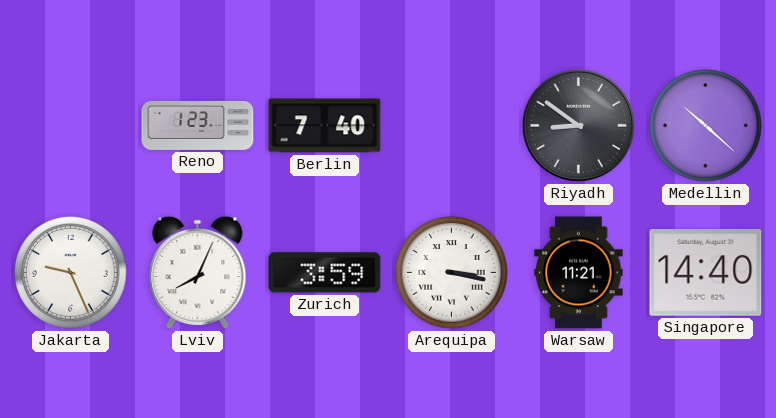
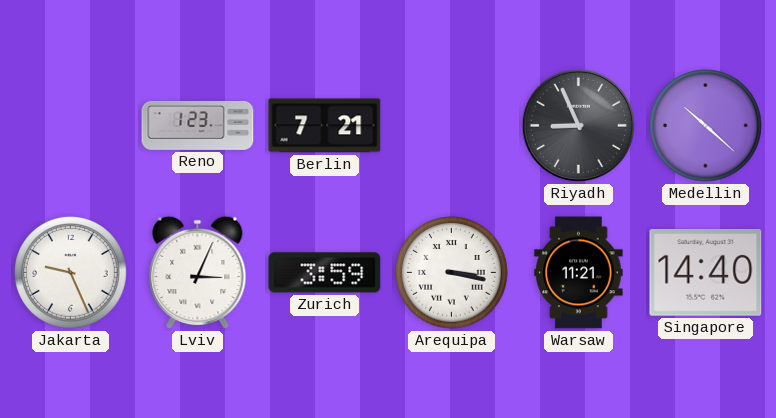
Berlin: 7:40 -> 7:21
Riyadh: 8:51 -> 8:56
Lviv: 8:04 -> 3:04
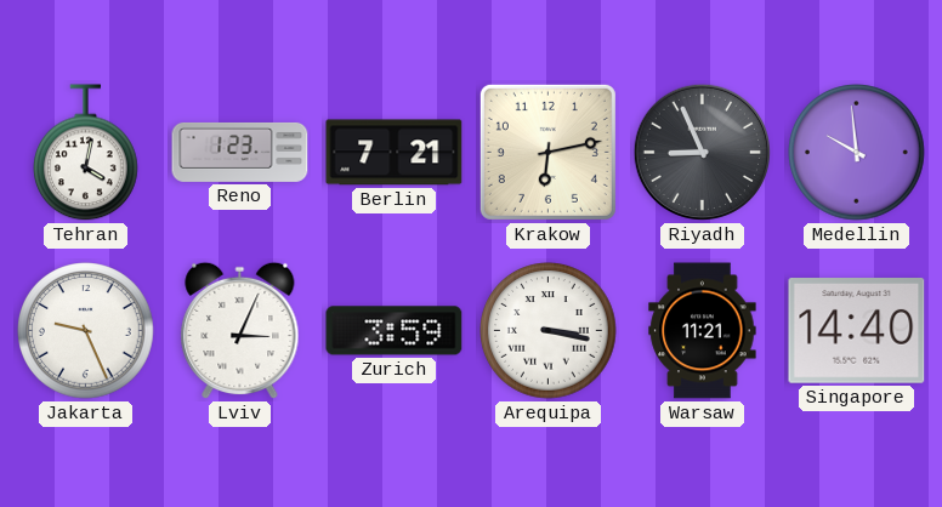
Tehran: none -> 4:02
Krakow: none -> 6:13
Medellin: 10:22 -> 9:59
